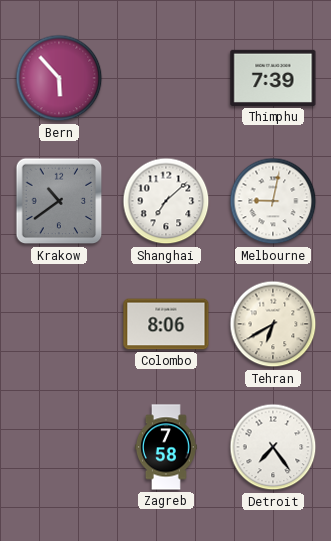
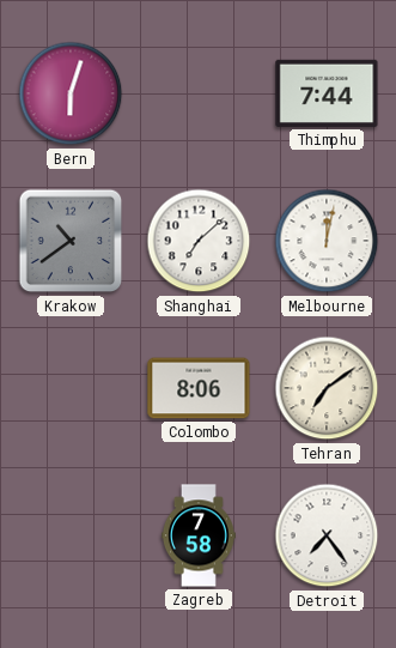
Bern: 5:53 -> 6:03
Thimphu: 7:39 -> 7:44
Melbourne: 9:02 -> 12:02
Tehran: 6:40 -> 7:09
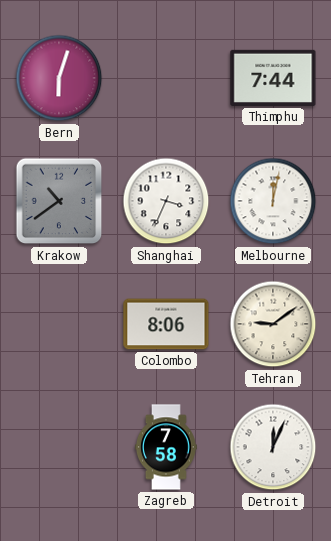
Shanghai: 7:08 -> 3:34
Tehran: 7:09 -> 9:09
Detroit: 7:24 -> 12:04
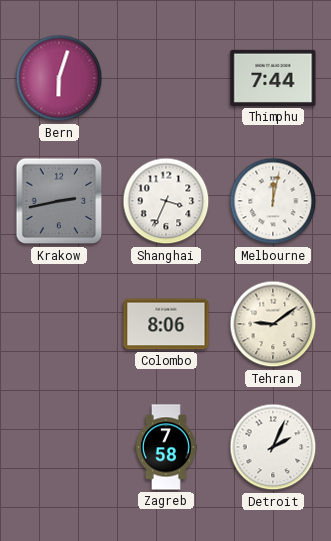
Krakow: 10:39 -> 2:43
Detroit: 12:04 -> 2:04
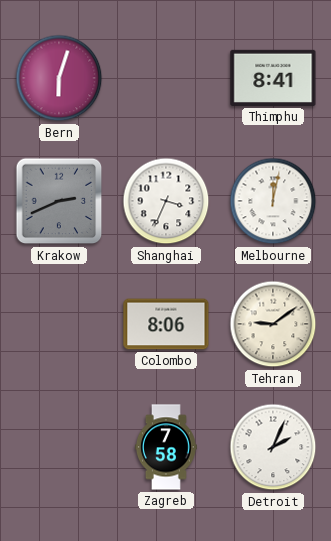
Thimphu: 7:44 -> 8:41
Krakow: 2:43 -> 2:41
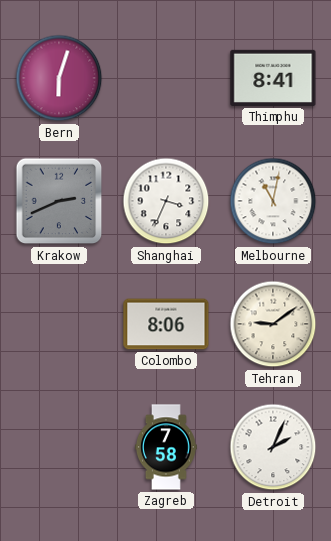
Melbourne: 12:02 -> 11:02
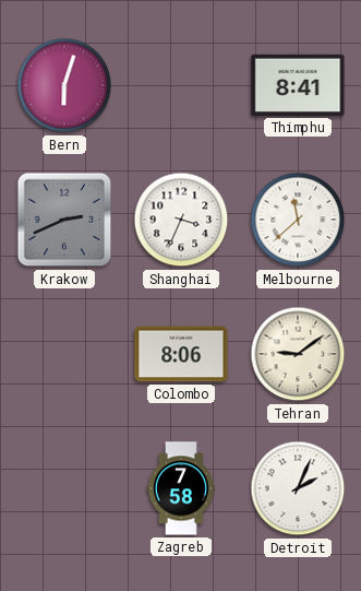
Melbourne: 11:02 -> 11:38
